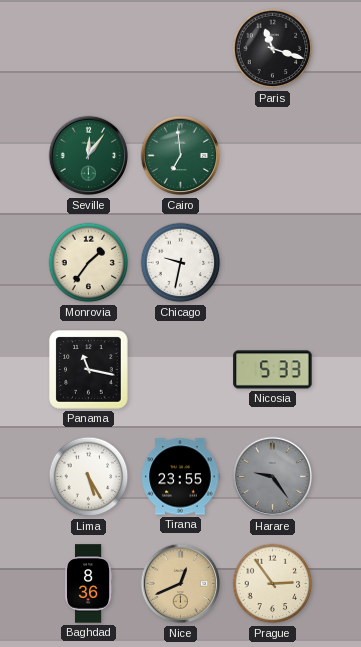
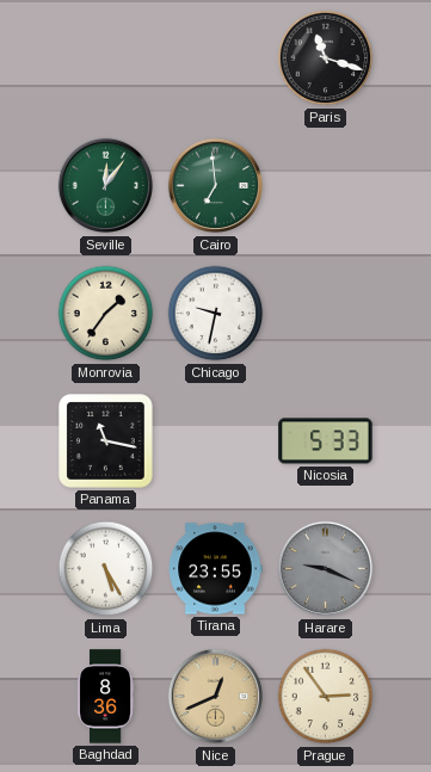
Harare: 9:24 -> 9:19
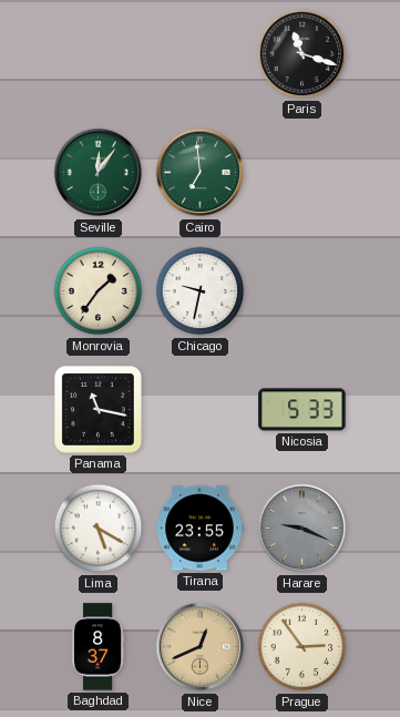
Lima: 5:25 -> 5:20
Baghdad: 8:36 -> 8:37
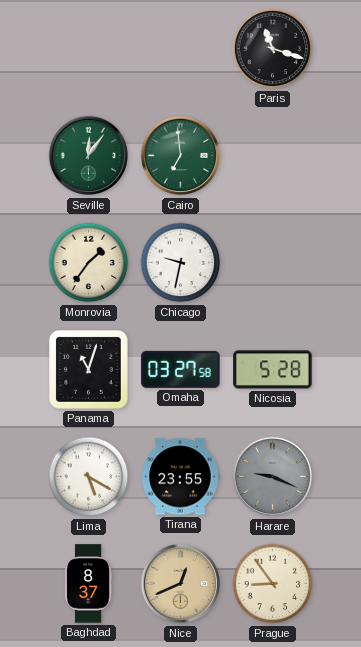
Panama: 11:17 -> 11:03
Omaha: none -> 03:27
Nicosia: 5:33 -> 5:28
Prague: 2:54 -> 8:54
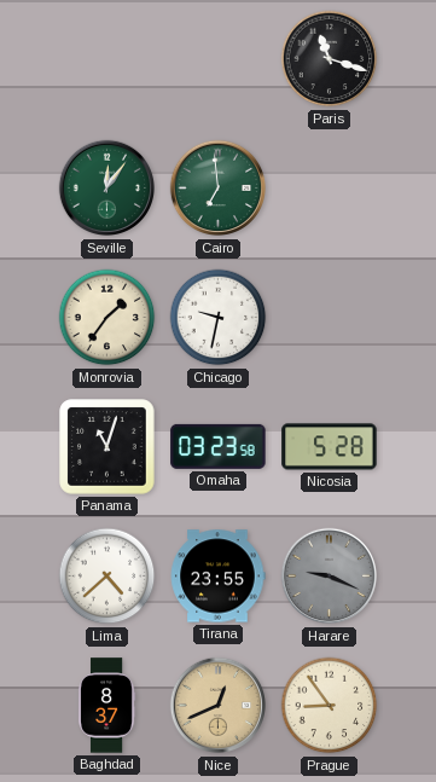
Omaha: 03:27 -> 03:23
Lima: 5:20 -> 4:38
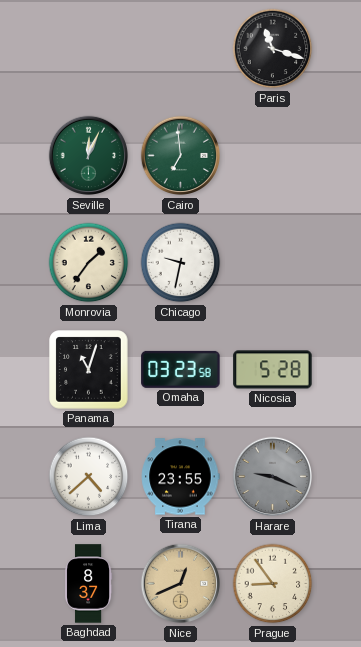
Seville: 12:06 -> 12:04
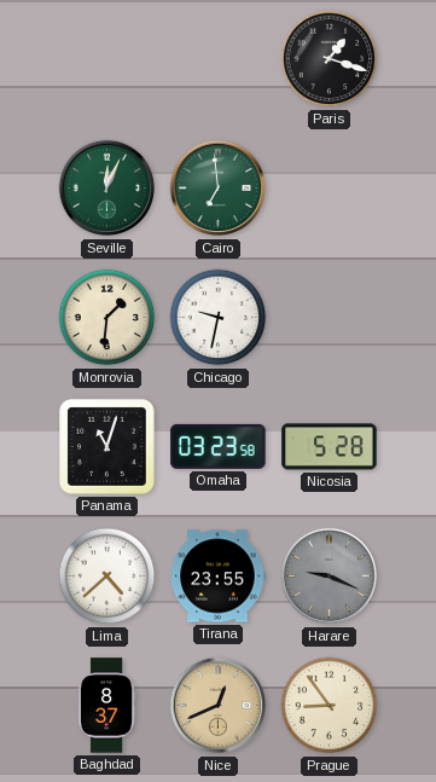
Paris: 11:18 -> 1:18
Monrovia: 1:36 -> 1:31
